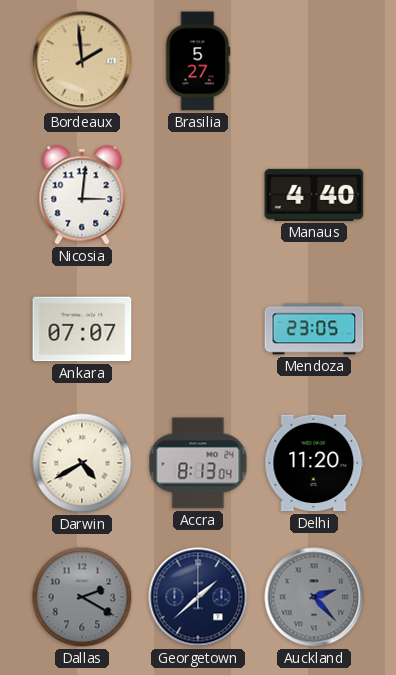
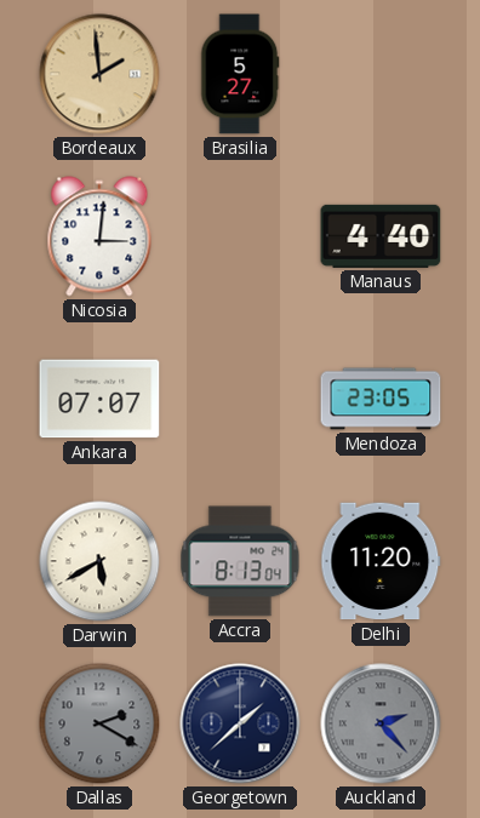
Darwin: 4:40 -> 5:40
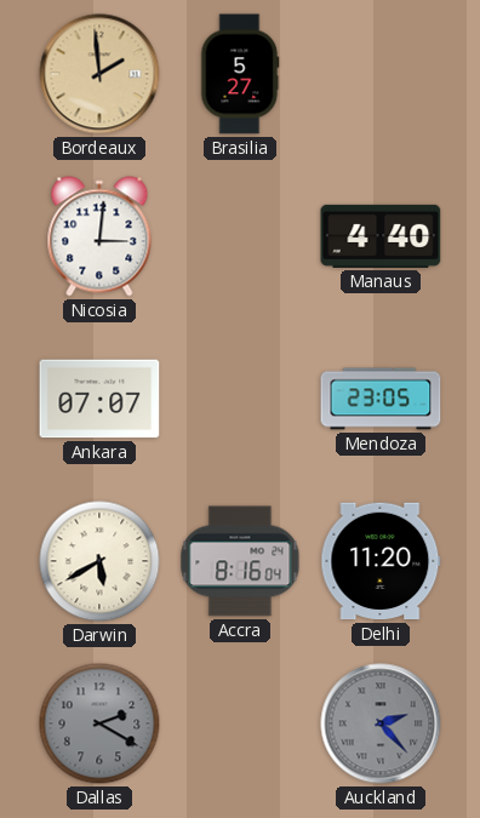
Accra: 8:13 -> 8:16
Georgetown: 1:38 -> none
